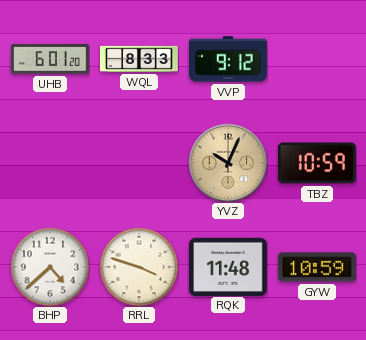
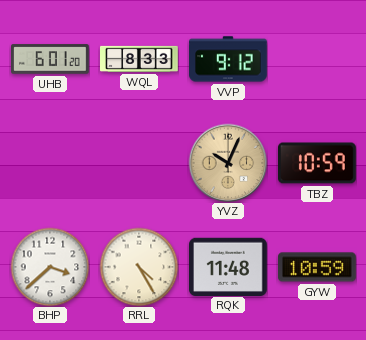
BHP: 4:38 -> 3:38
RRL: 3:48 -> 4:25
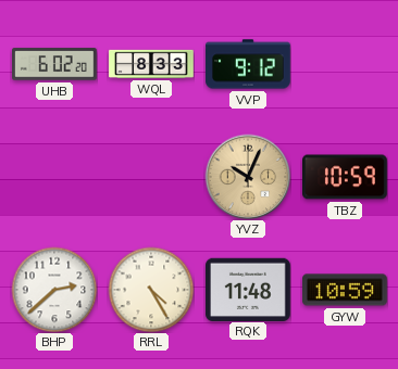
UHB: 6:01 -> 6:02
BHP: 3:38 -> 2:38
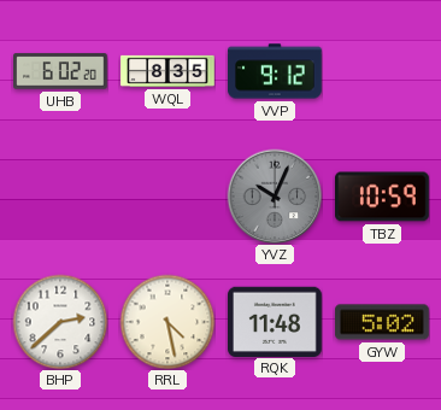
WQL: 8:33 -> 8:35
YVZ dial: champagne -> grey
RRL: 4:25 -> 4:28
GYW: 10:59 -> 5:02
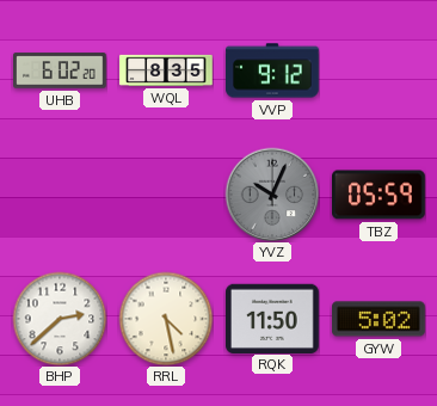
TBZ: 10:59 -> 05:59
RQK: 11:48 -> 11:50
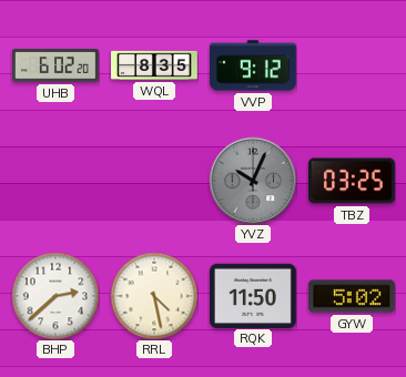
TBZ: 05:59 -> 03:25
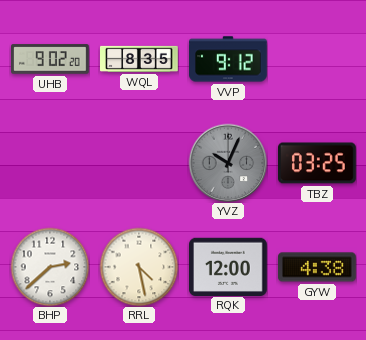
UHB: 6:02 -> 9:02
RQK: 11:50 -> 12:00
GYW: 5:02 -> 4:38
